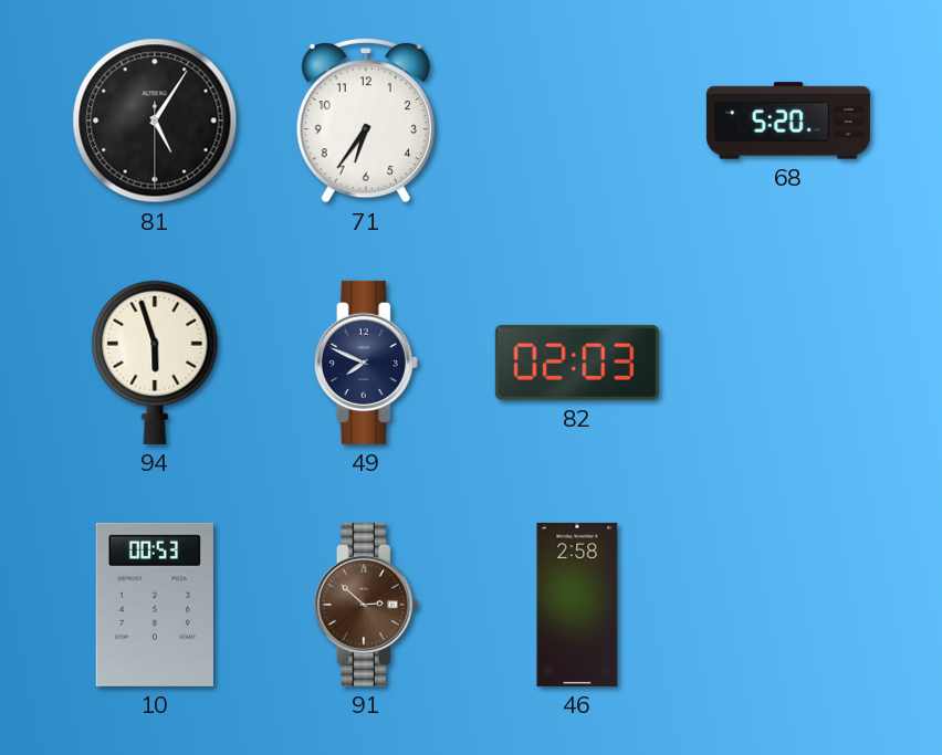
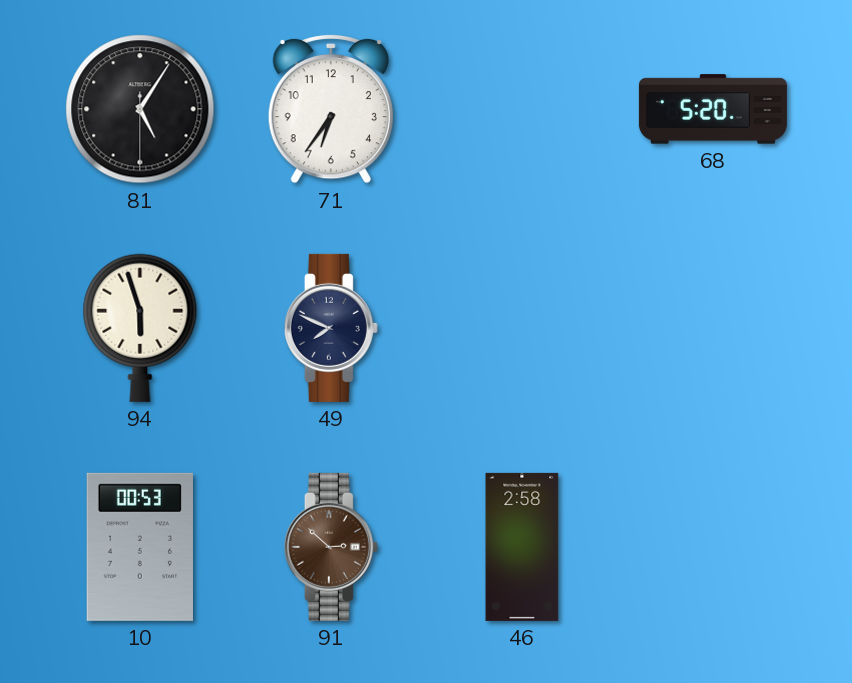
82: 02:03 -> none
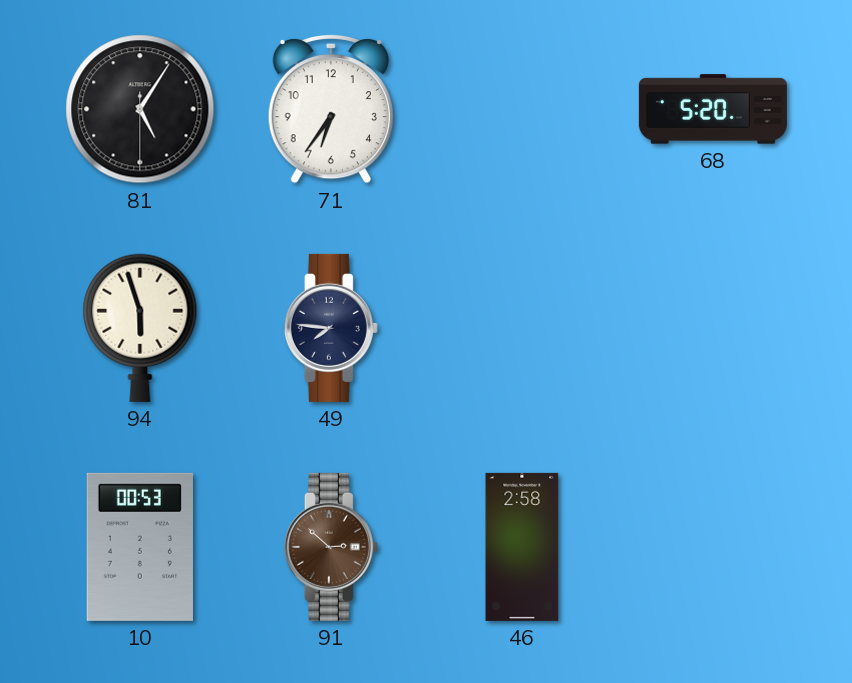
49: 7:49 -> 7:46
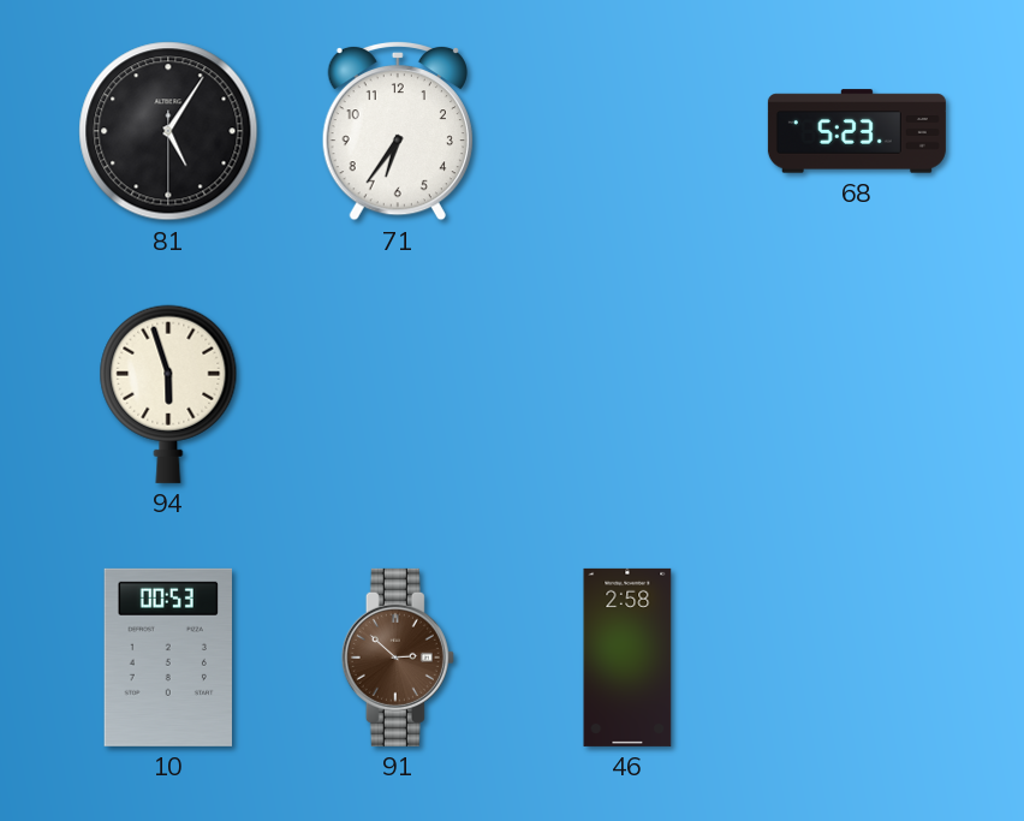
68: 5:20 -> 5:23
49: 7:46 -> none
